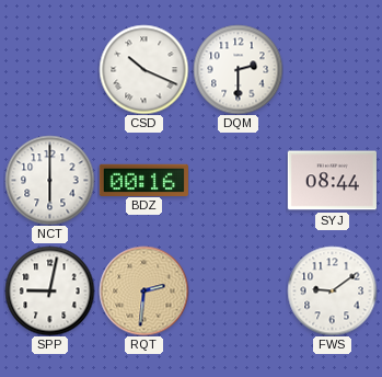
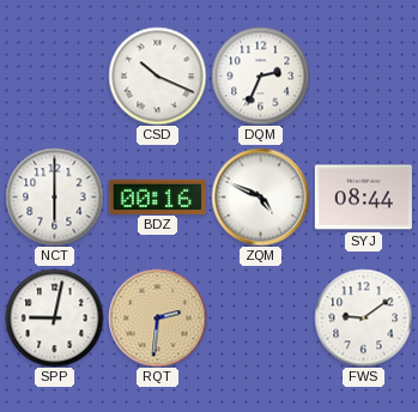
DQM: 2:30 -> 2:34
ZQM: none -> 4:49
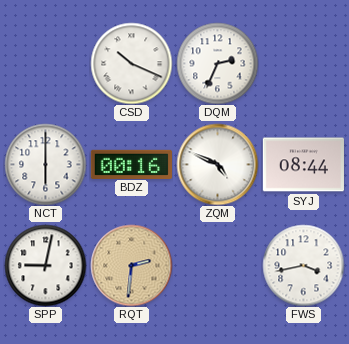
FWS: 9:09 -> 3:43
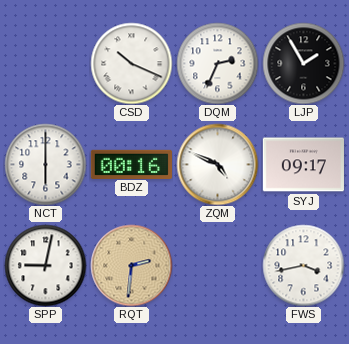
LJP: none -> 1:55
SYJ: 08:44 -> 09:17
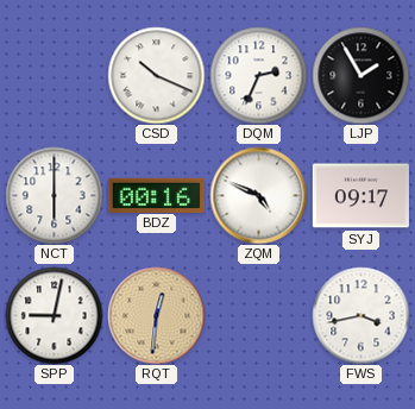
RQT: 2:31 -> 12:31
